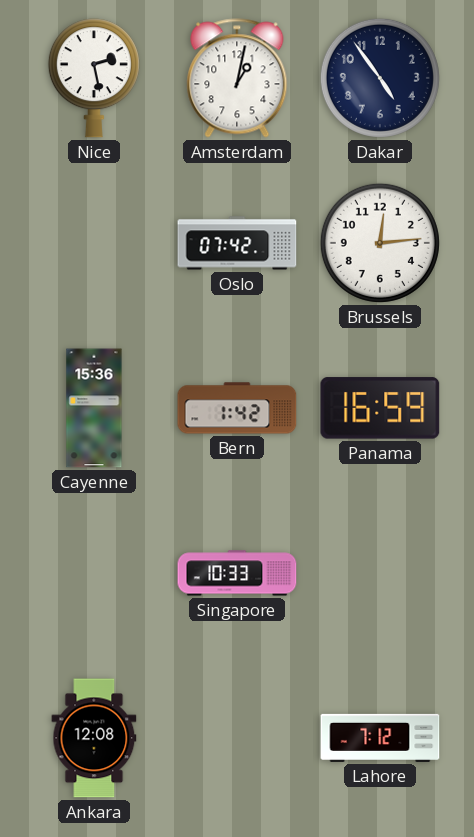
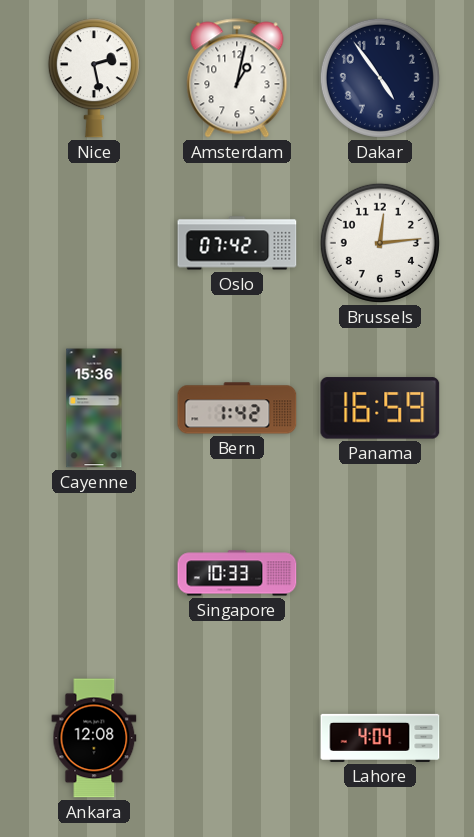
Lahore: 7:12 -> 4:04
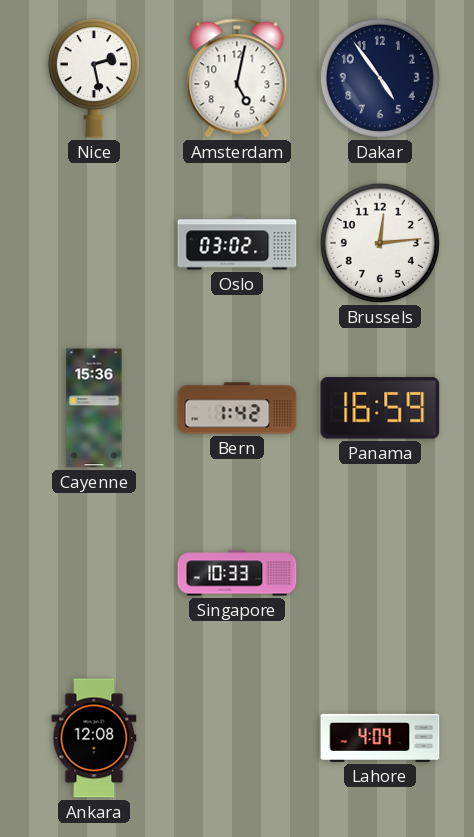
Amsterdam: 1:02 -> 5:02
Oslo: 07:42 -> 03:02
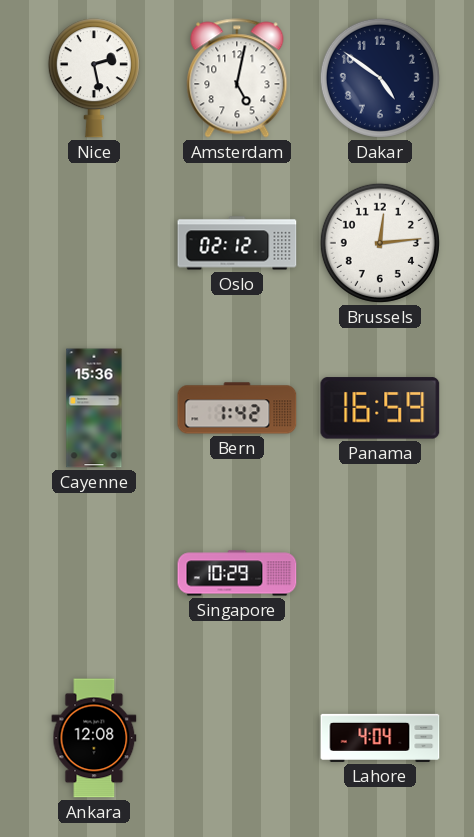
Dakar: 4:54 -> 4:51
Oslo: 03:02 -> 02:12
Singapore: 10:33 -> 10:29
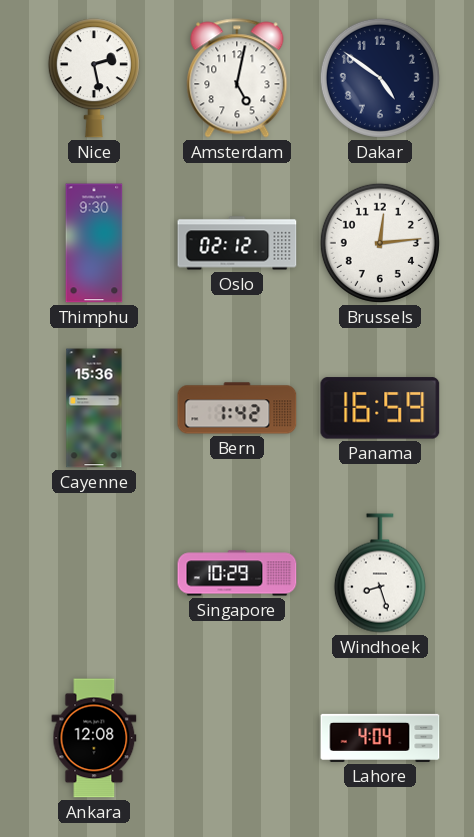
Thimphu: none -> 9:30
Windhoek: none -> 8:27
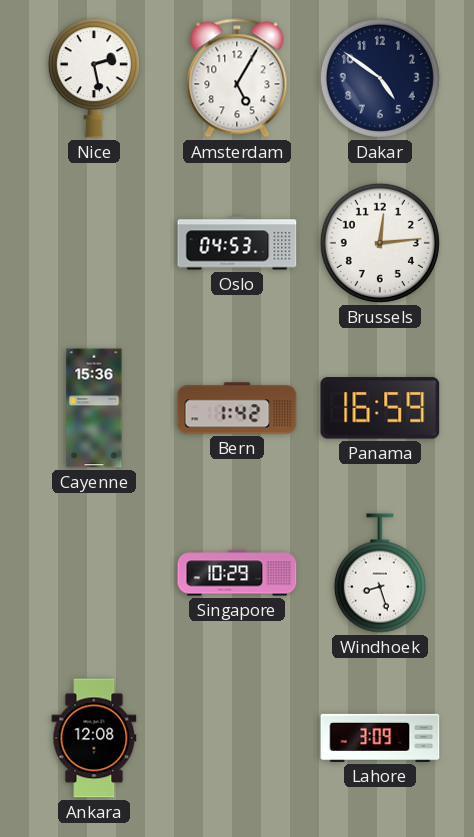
Amsterdam: 5:02 -> 5:05
Thimphu: 9:30 -> none
Oslo: 02:12 -> 04:53
Lahore: 4:04 -> 3:09
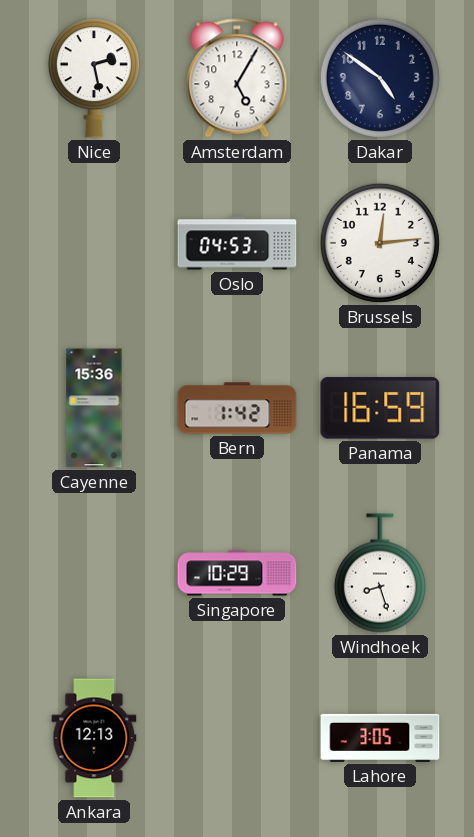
Ankara: 12:08 -> 12:13
Lahore: 3:09 -> 3:05
